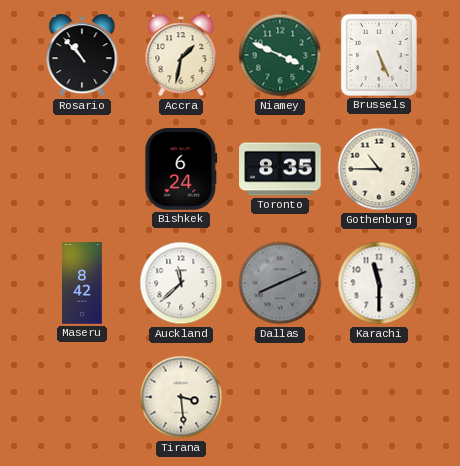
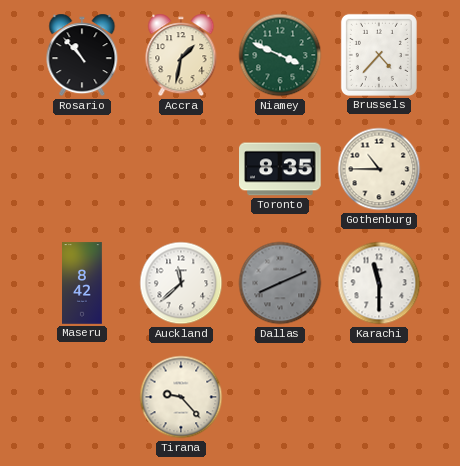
Brussels: 5:26 -> 4:37
Bishkek: 6:24 -> none
Tirana: 3:29 -> 9:23
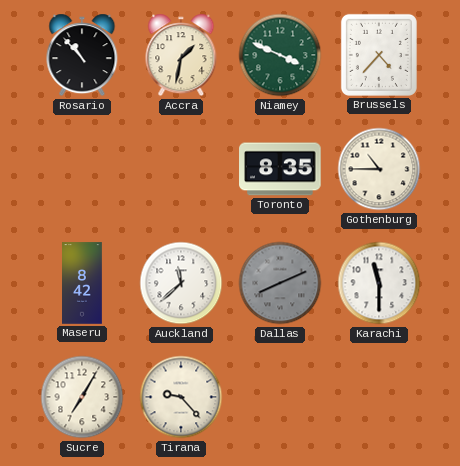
Sucre: none -> 7:05
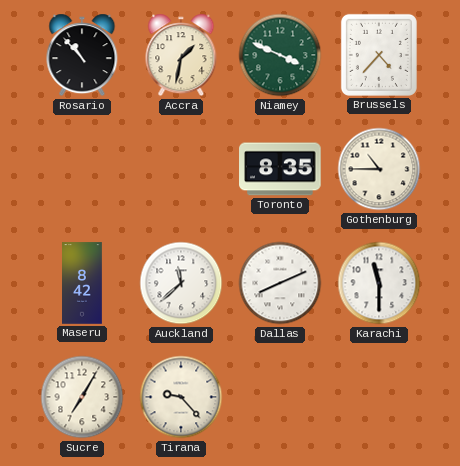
Dallas dial: grey -> white
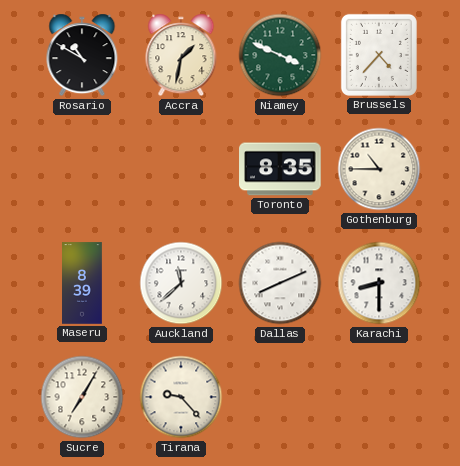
Rosario: 10:53 -> 10:50
Maseru: 8:42 -> 8:39
Karachi: 11:30 -> 8:30
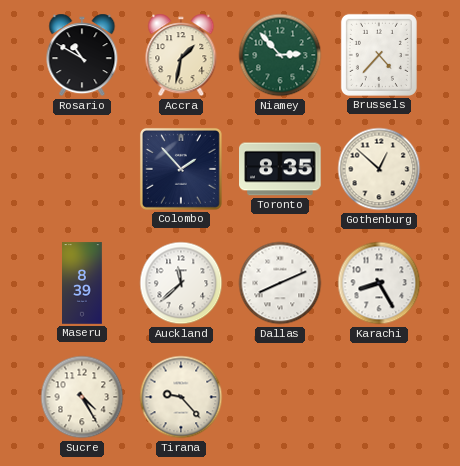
Niamey: 3:49 -> 2:53
Colombo: none -> 1:53
Gothenburg: 10:45 -> 12:52
Karachi: 8:30 -> 8:25
Sucre: 7:05 -> 4:25
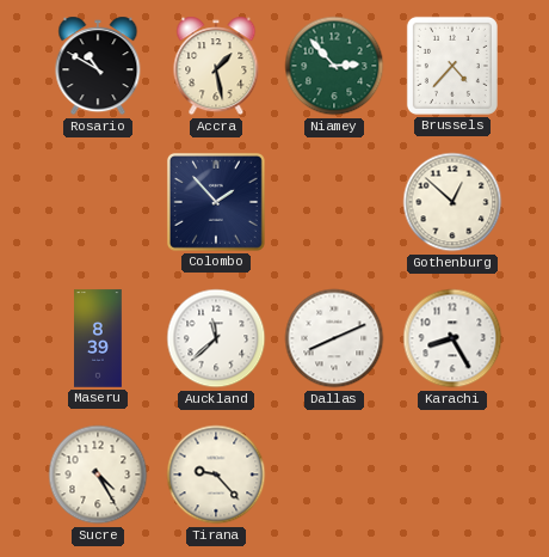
Accra: 1:32 -> 1:28
Toronto: 8:35 -> none
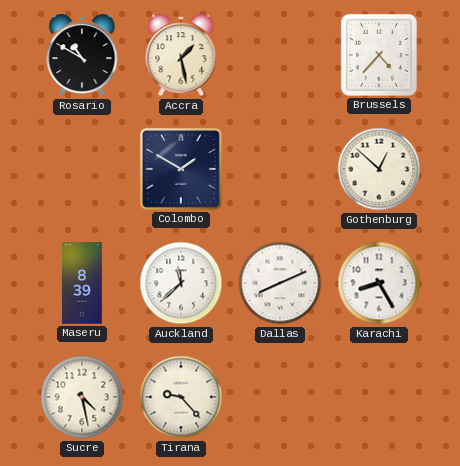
Niamey: 2:53 -> none
Colombo: 1:53 -> 1:50
Sucre: 4:25 -> 4:28
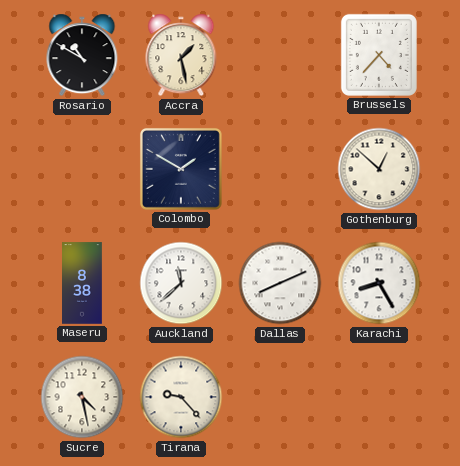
Maseru: 8:39 -> 8:38
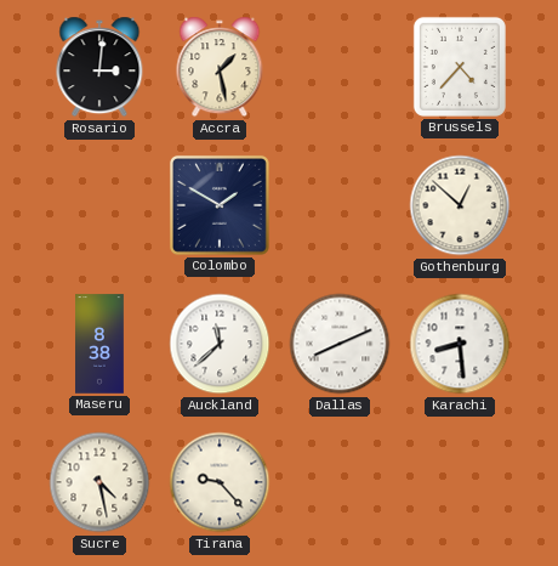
Rosario: 10:50 -> 3:01
Karachi: 8:25 -> 8:29
